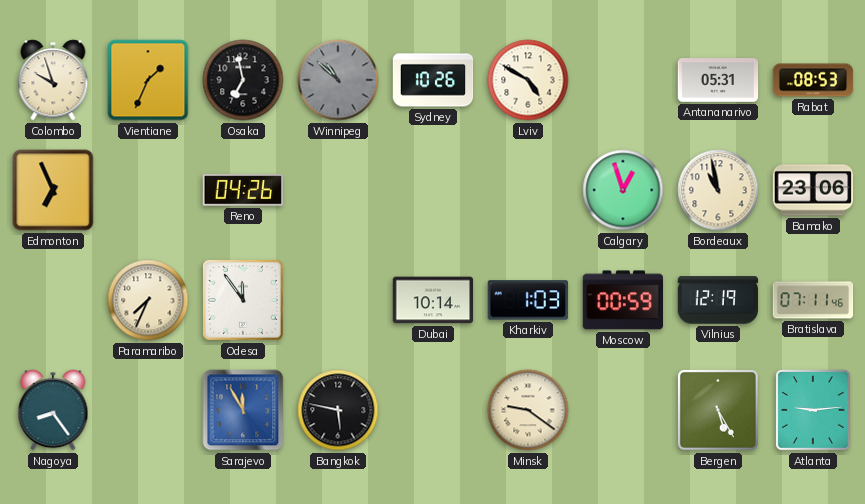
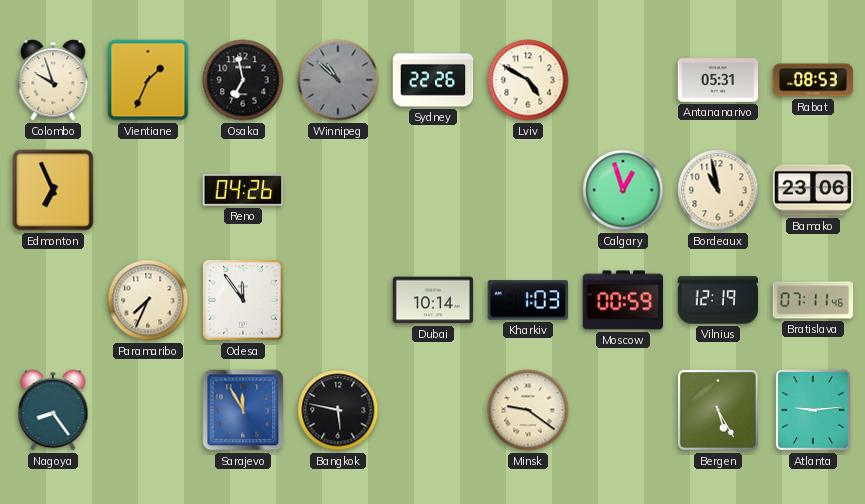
Sydney: 10:26 -> 22:26
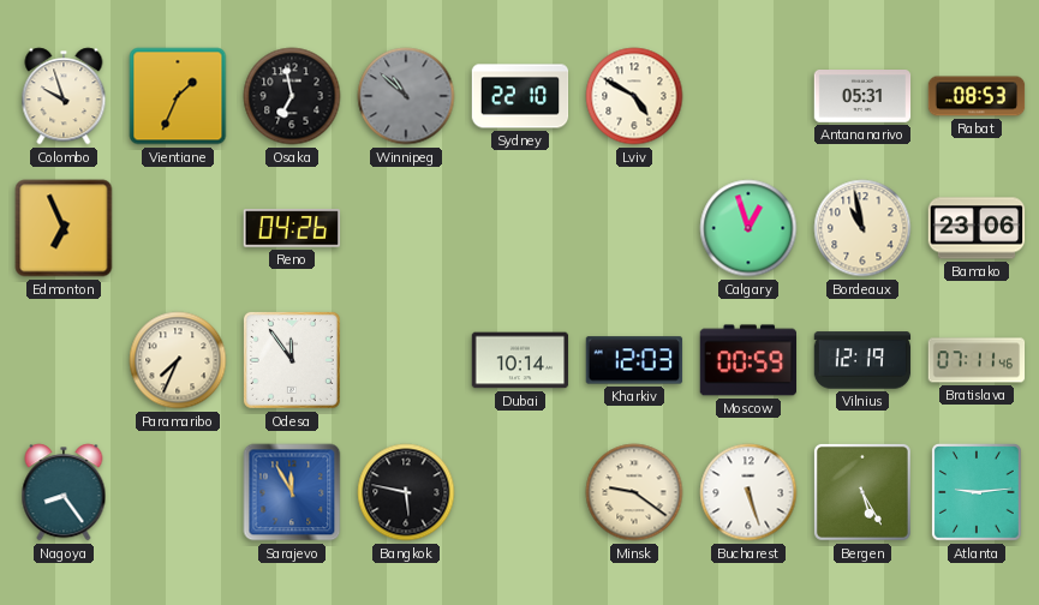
Sydney: 22:26 -> 22:10
Kharkiv: 1:03 -> 12:03
Bucharest: none -> 5:27
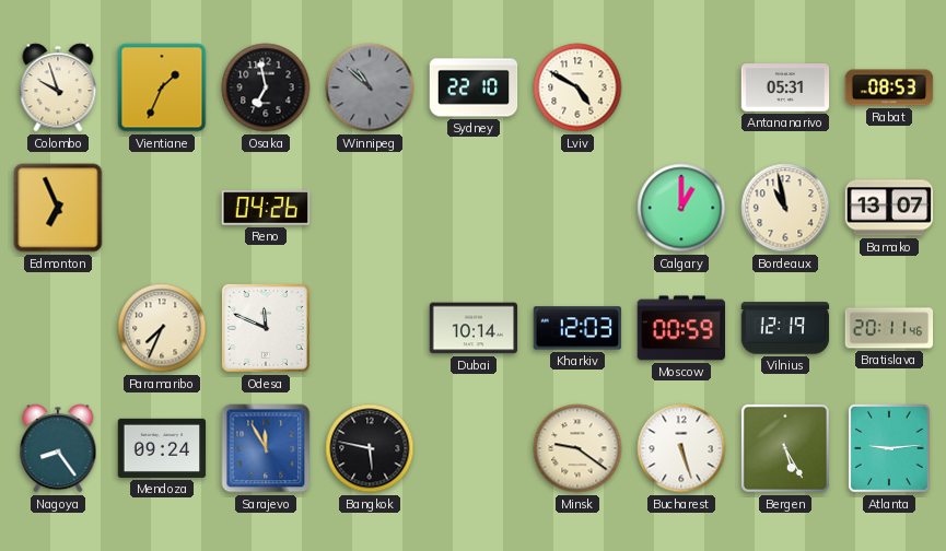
Calgary: 12:57 -> 1:00
Bamako: 23:06 -> 13:07
Odesa: 11:54 -> 11:49
Bratislava: 07:11 -> 20:11
Mendoza: none -> 09:24
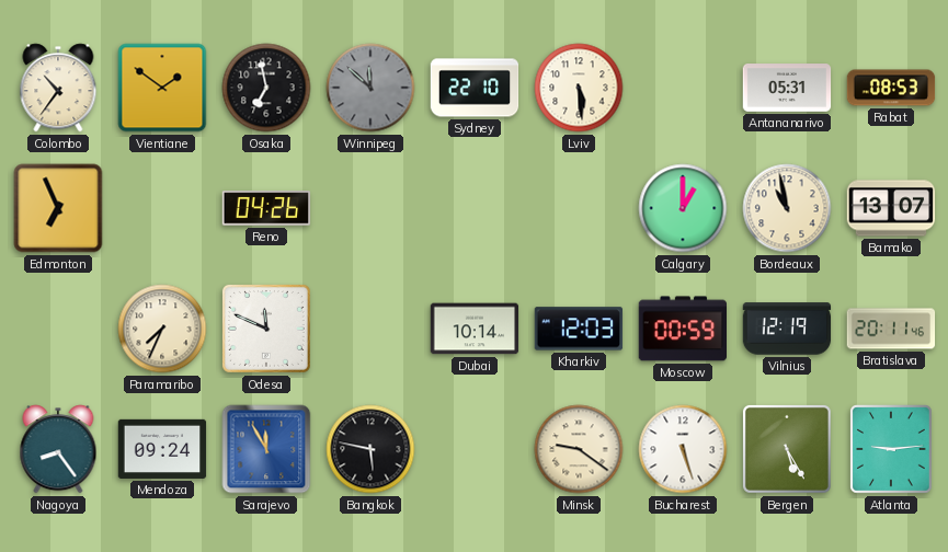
Colombo: 9:57 -> 10:36
Vientiane: 1:34 -> 1:51
Winnipeg: 10:52 -> 11:52
Lviv: 4:50 -> 5:29
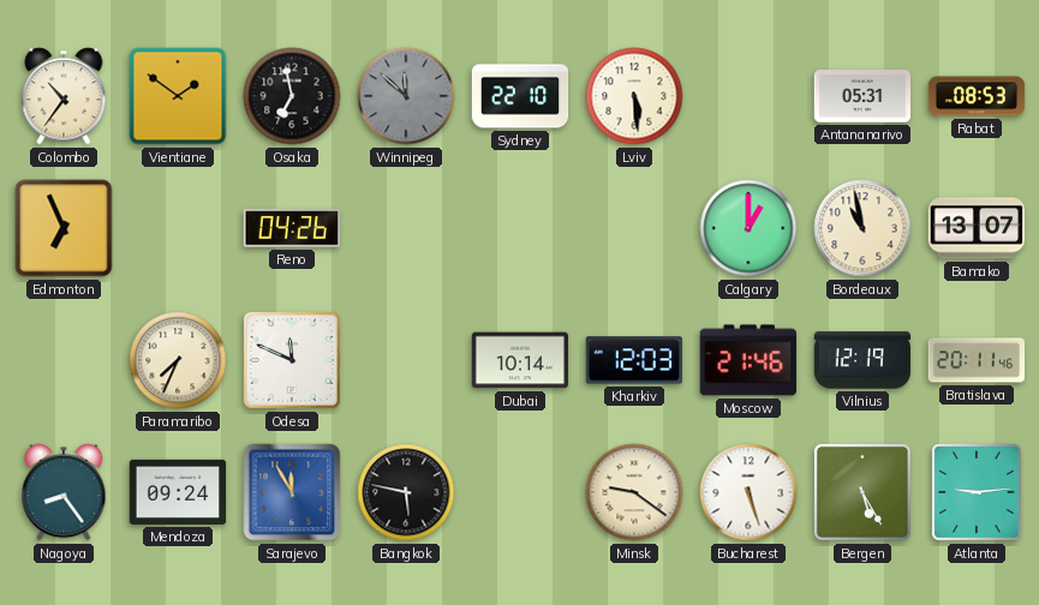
Moscow: 00:59 -> 21:46
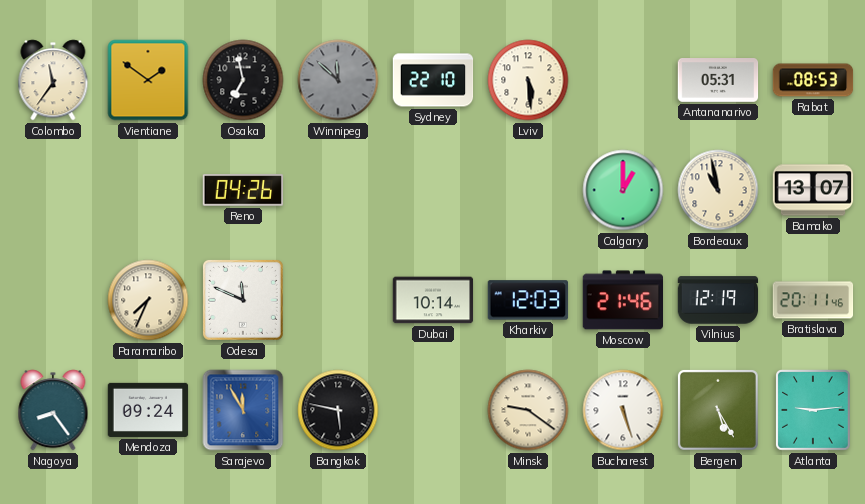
Colombo: 10:36 -> 11:36
Edmonton: 6:56 -> none
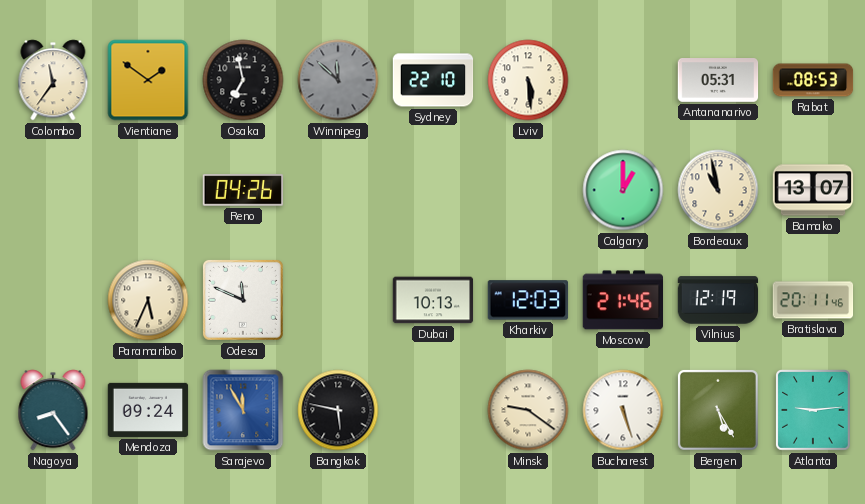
Paramaribo: 7:34 -> 5:34
Dubai: 10:14 -> 10:13
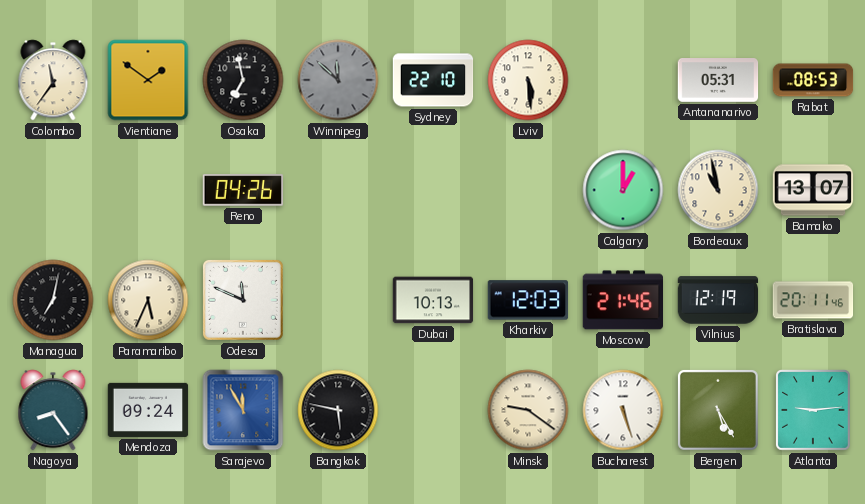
Managua: none -> 7:02
